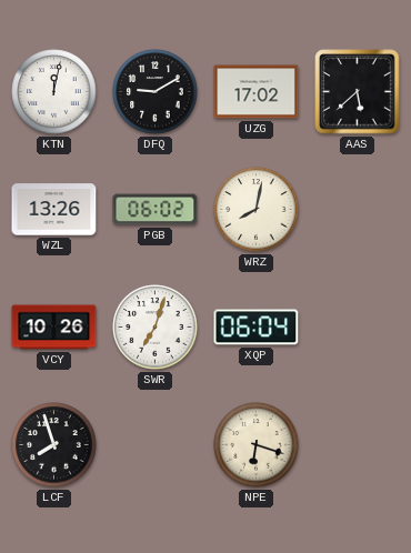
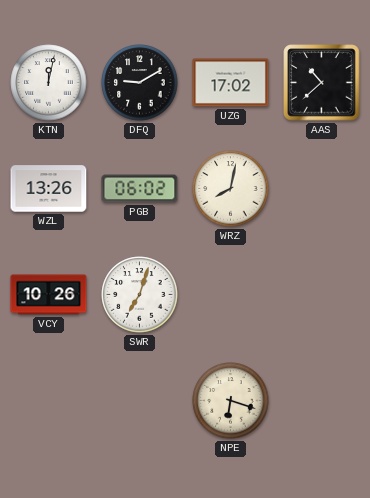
AAS: 5:38 -> 10:38
XQP: 06:04 -> none
LCF: 7:57 -> none
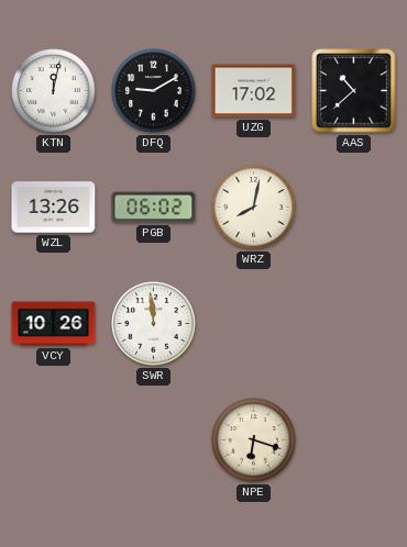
SWR: 7:03 -> 11:59
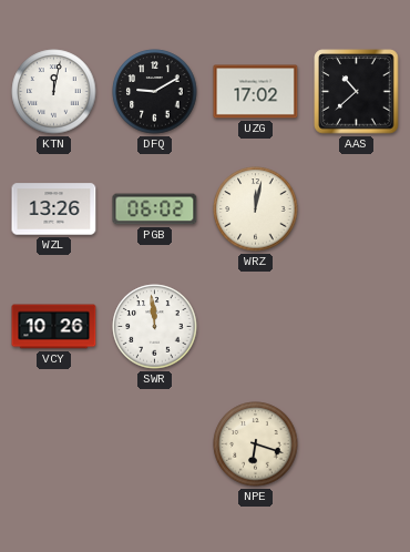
WRZ: 8:02 -> 12:02
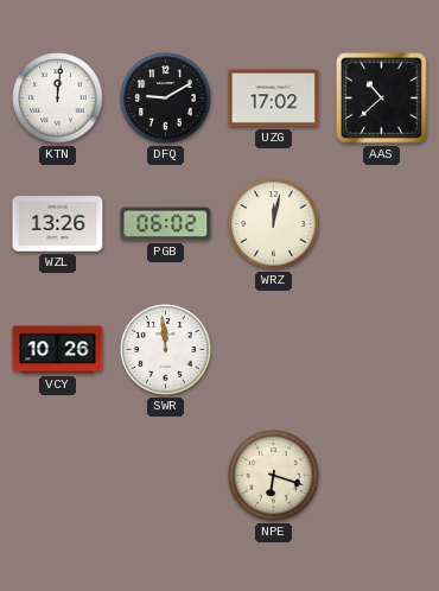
KTN: 12:02 -> 12:01
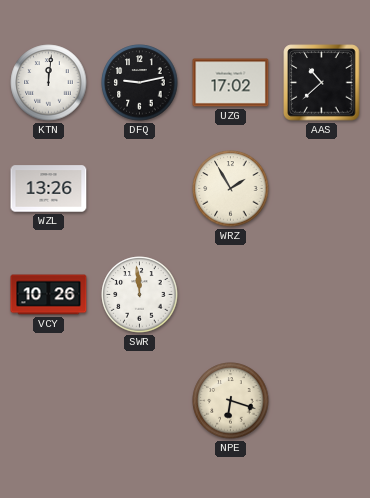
DFQ: 9:10 -> 9:13
PGB: 06:02 -> none
WRZ: 12:02 -> 1:55
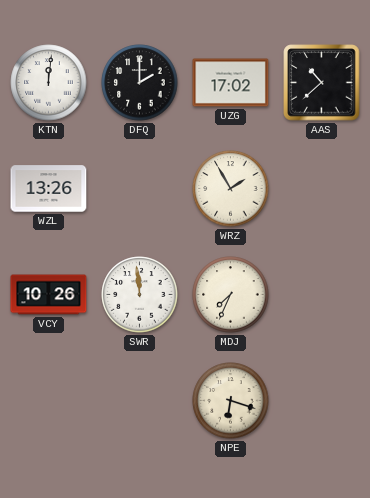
DFQ: 9:13 -> 2:00
MDJ: none -> 7:34
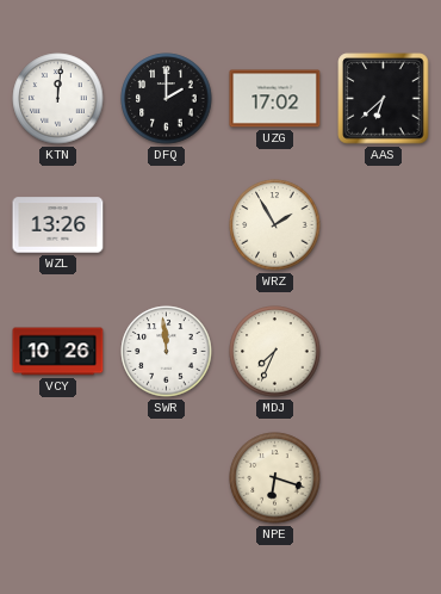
AAS: 10:38 -> 6:38
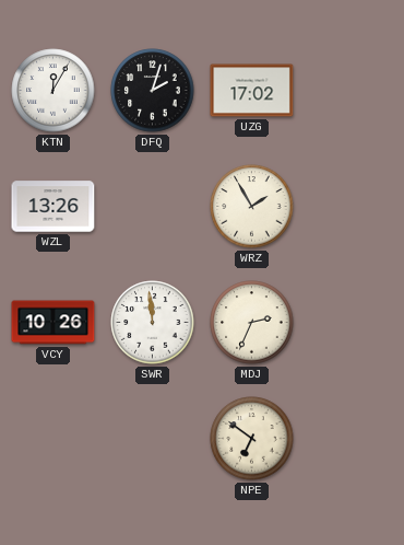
KTN: 12:01 -> 12:05
DFQ: 2:00 -> 2:03
AAS: 6:38 -> none
MDJ: 7:34 -> 2:34
NPE: 6:18 -> 6:51
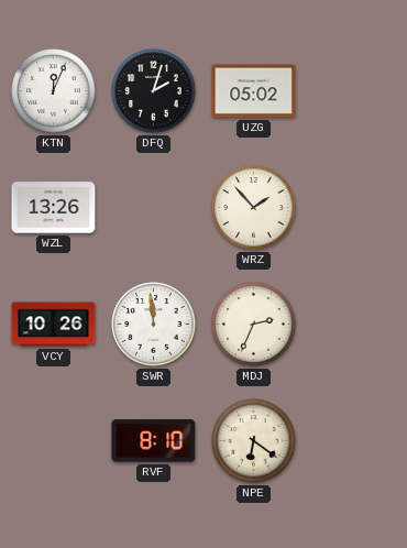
KTN: 12:05 -> 12:04
UZG: 17:02 -> 05:02
WRZ: 1:55 -> 1:53
RVF: none -> 8:10
NPE: 6:51 -> 6:21
